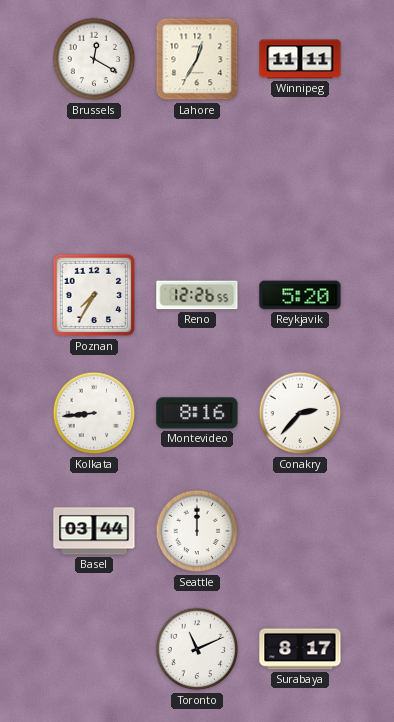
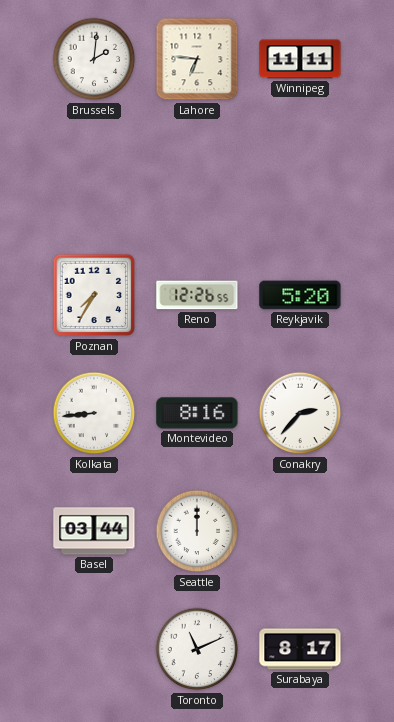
Brussels: 12:20 -> 2:01
Lahore: 12:35 -> 6:46
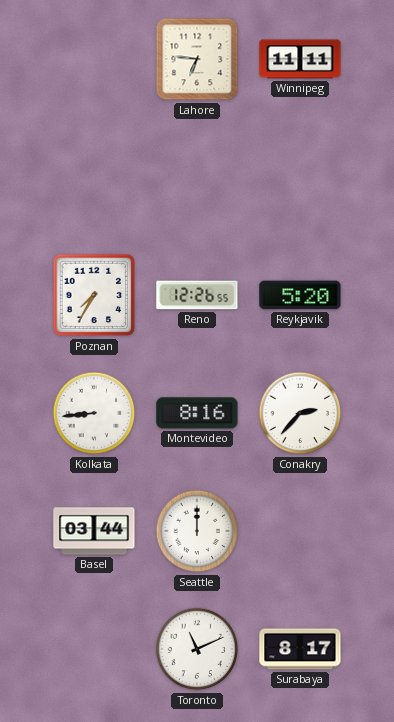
Brussels: 2:01 -> none
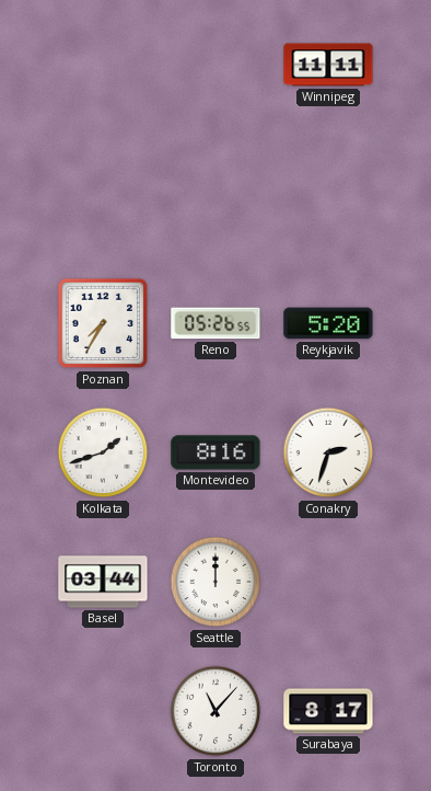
Lahore: 6:46 -> none
Reno: 12:26 -> 05:26
Kolkata: 8:44 -> 1:42
Conakry: 2:37 -> 2:33
Toronto: 11:11 -> 11:07
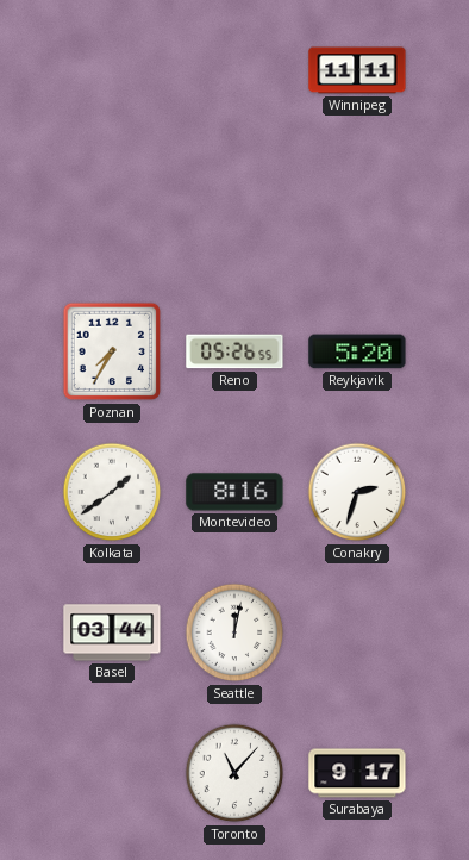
Kolkata: 1:42 -> 1:39
Seattle: 12:00 -> 12:02
Surabaya: 8:17 -> 9:17
